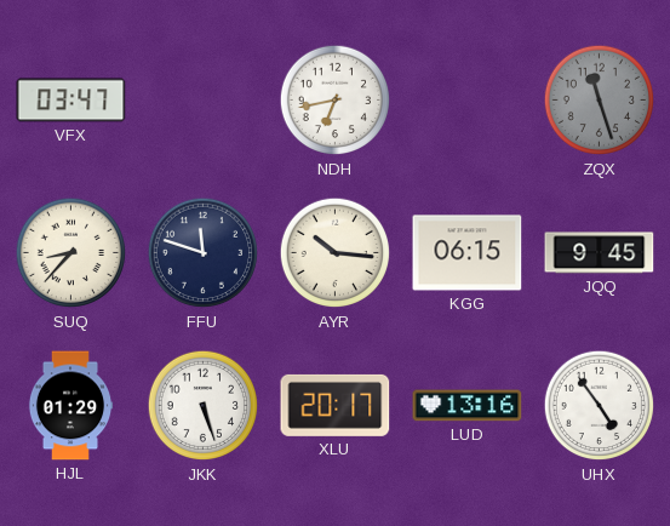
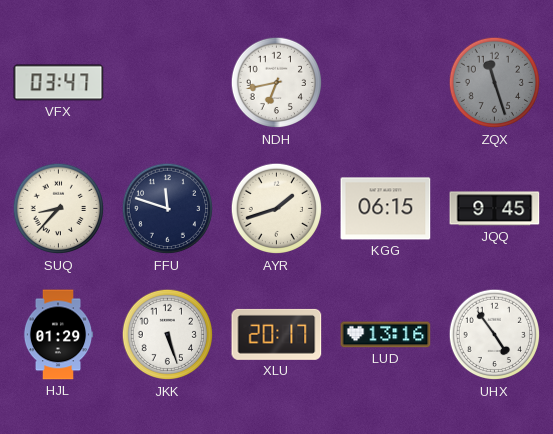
AYR: 10:16 -> 1:42
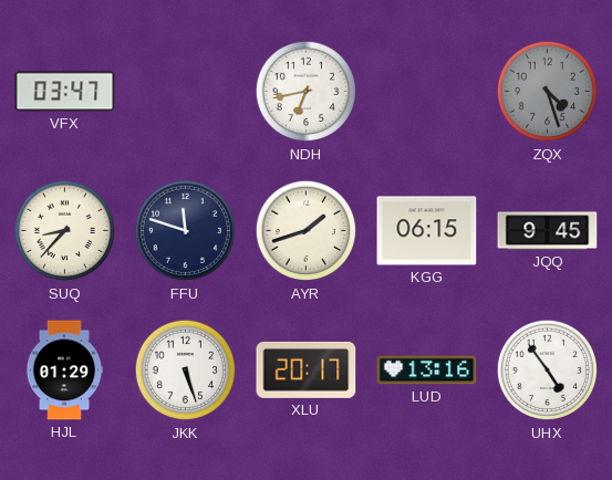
ZQX: 11:27 -> 4:27
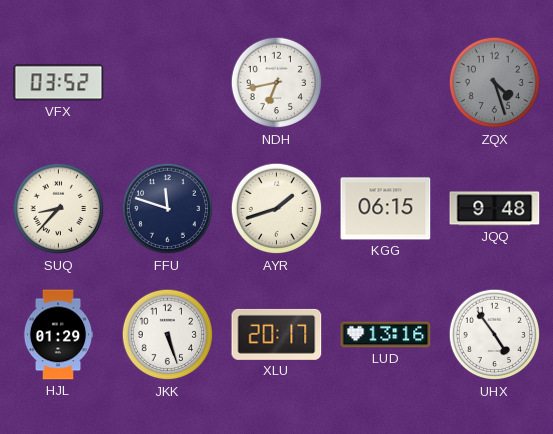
VFX: 03:47 -> 03:52
JQQ: 9:45 -> 9:48
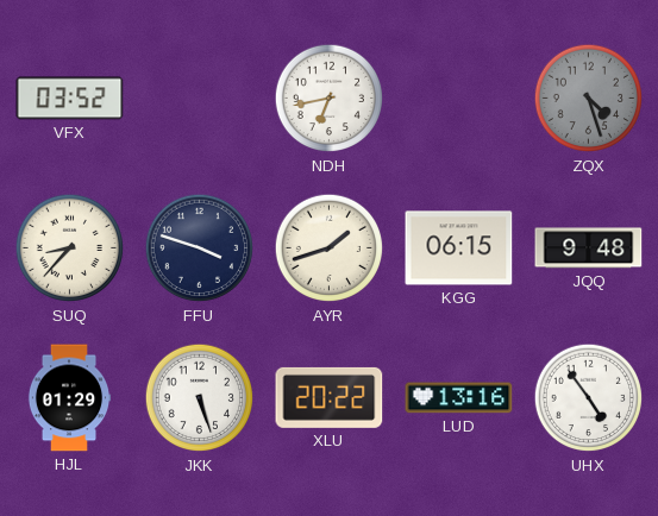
FFU: 11:48 -> 3:48
XLU: 20:17 -> 20:22
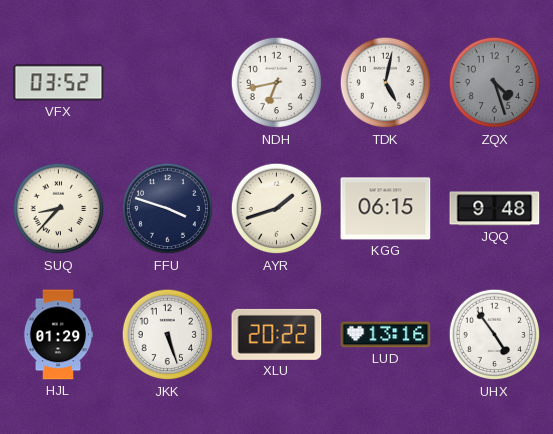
TDK: none -> 5:02
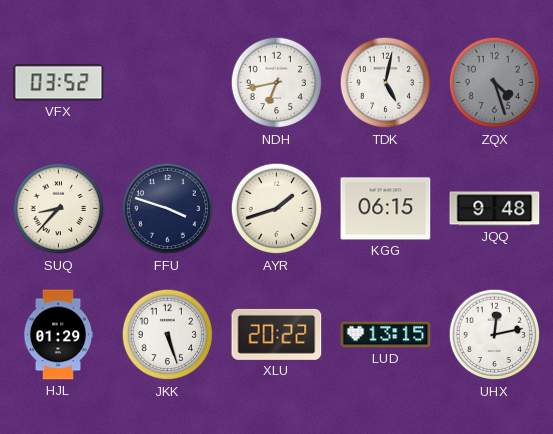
LUD: 13:16 -> 13:15
UHX: 4:54 -> 12:13
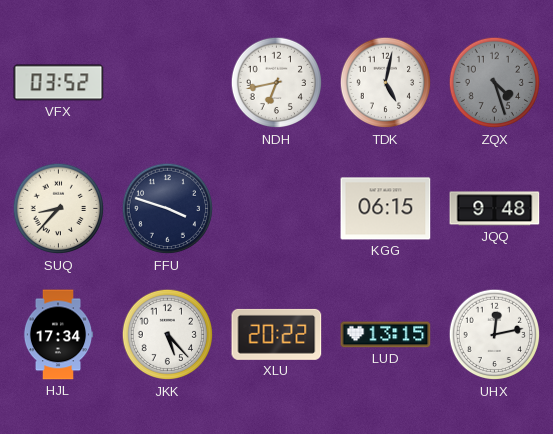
AYR: 1:42 -> none
HJL: 01:29 -> 17:34
JKK: 5:27 -> 5:23
